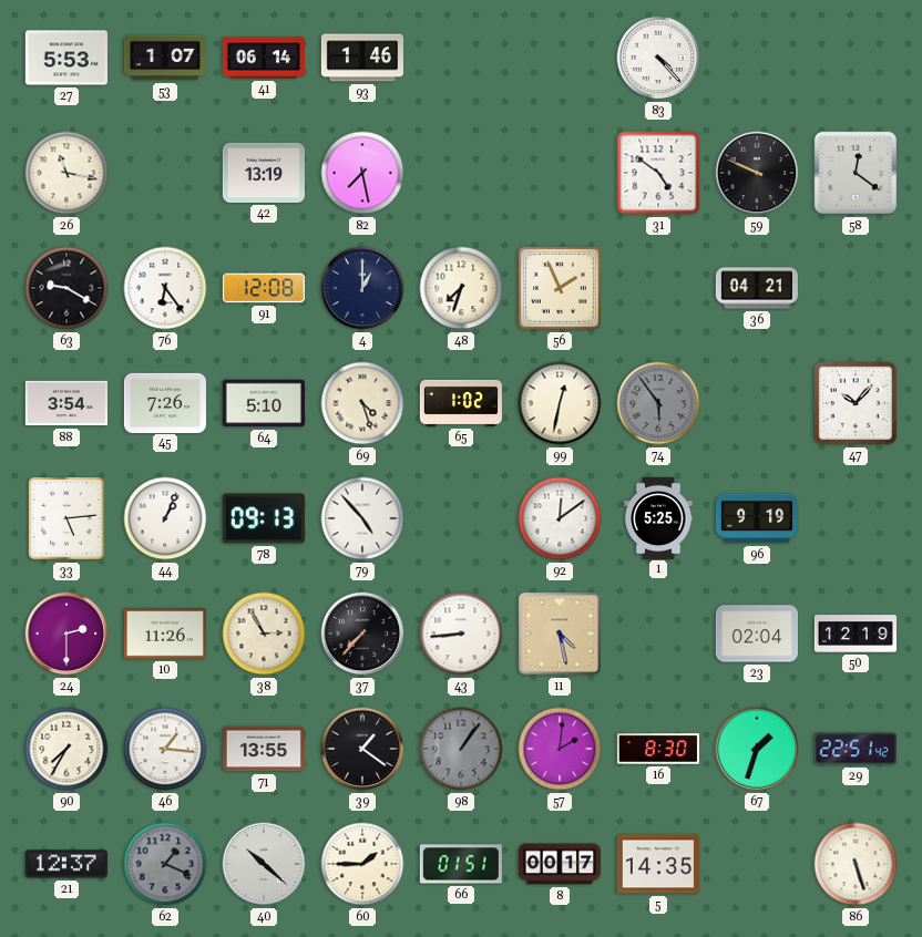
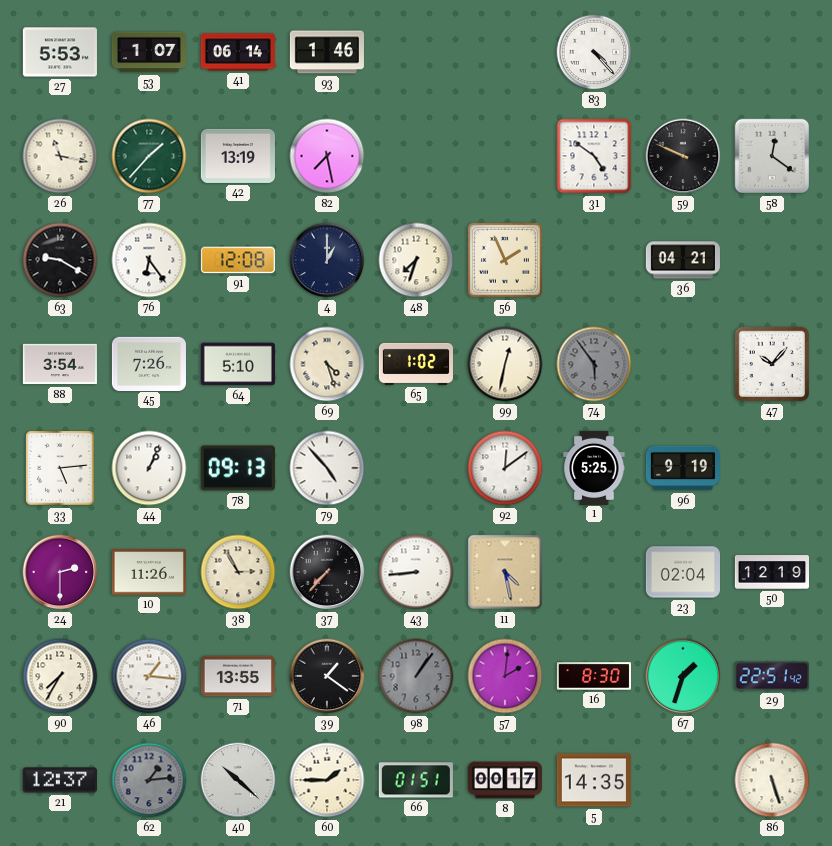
77: none -> 1:37
62: 1:19 -> 1:14
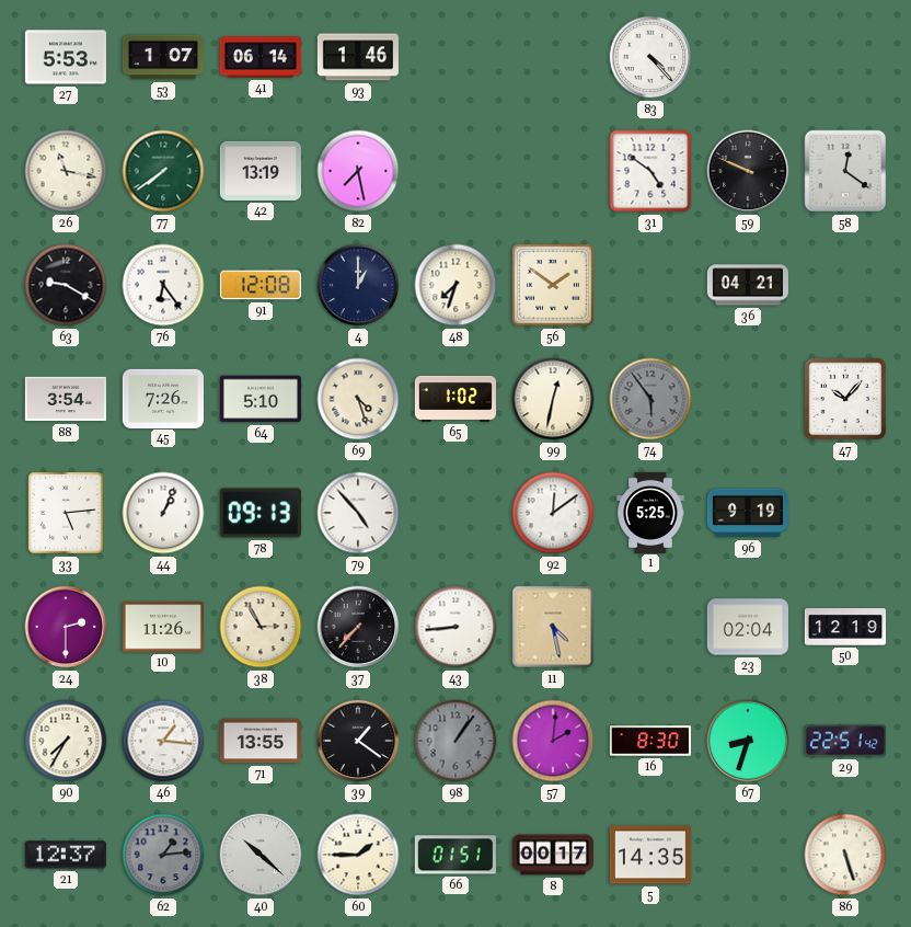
77: 1:37 -> 7:39
56: 1:56 -> 1:51
67: 1:33 -> 8:33
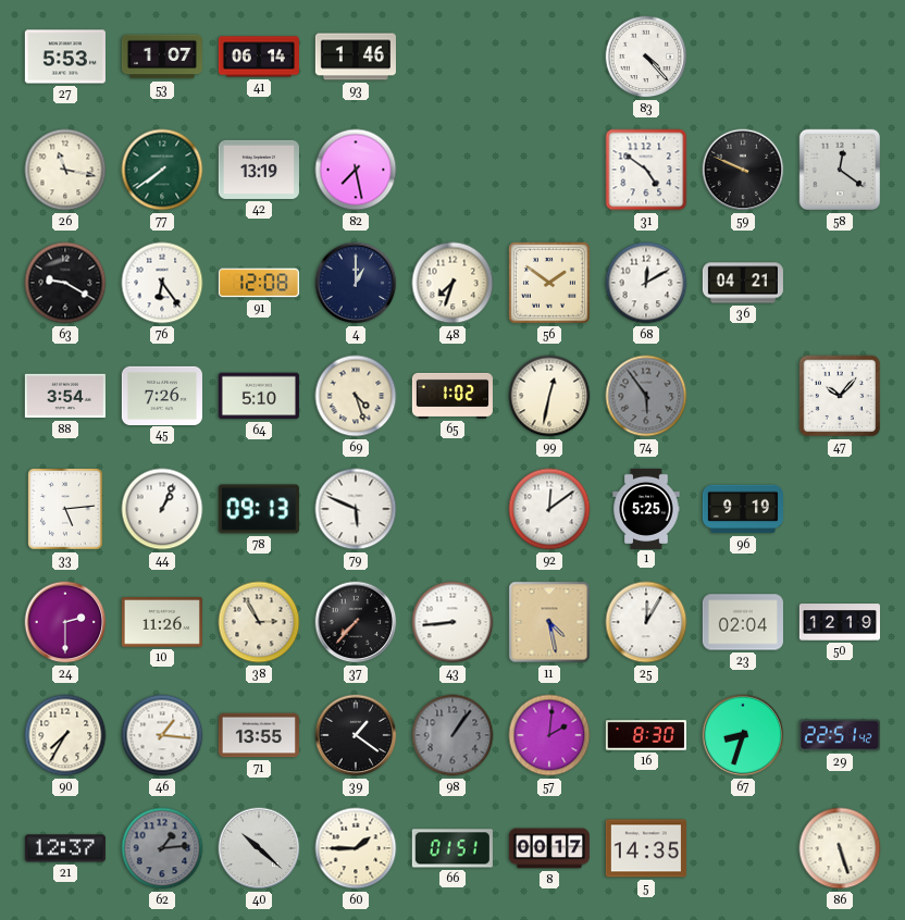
68: none -> 12:10
79: 4:53 -> 5:49
25: none -> 12:05
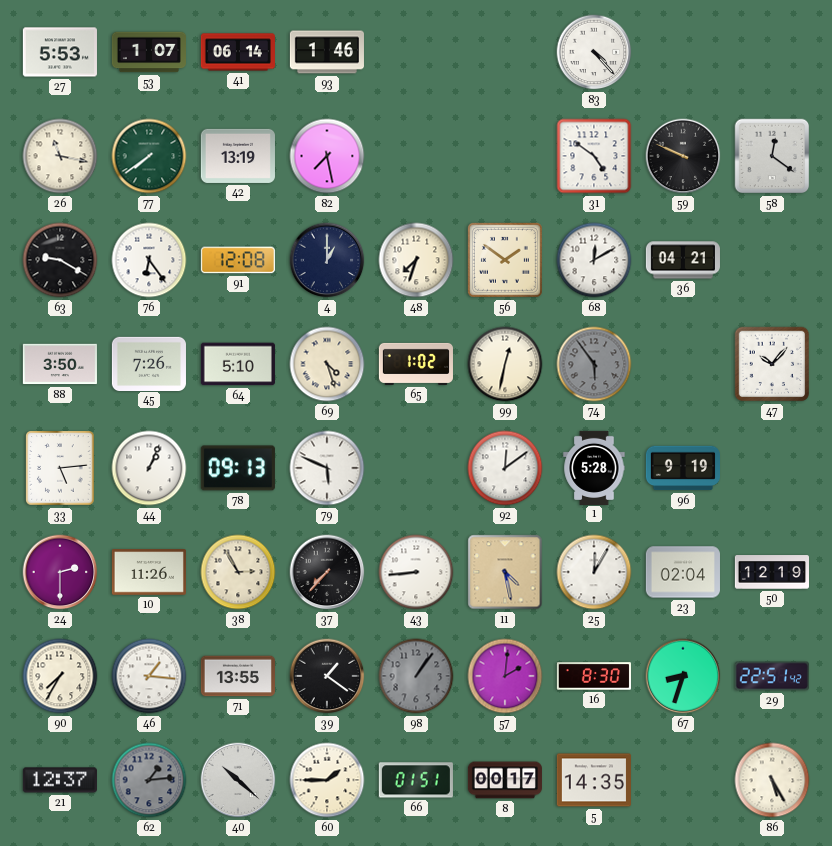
88: 3:54 -> 3:50
1: 5:25 -> 5:28
86: 5:27 -> 5:25
